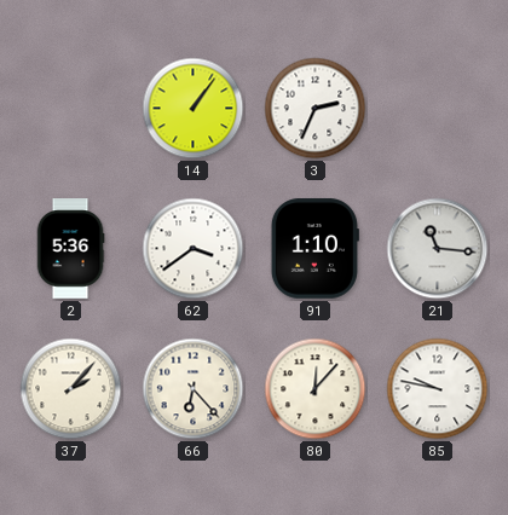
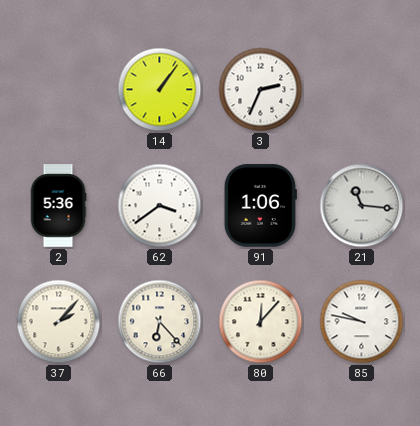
91: 1:10 -> 1:06
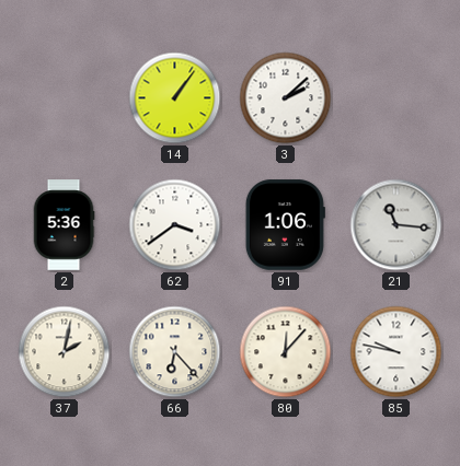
3: 2:34 -> 2:08
37: 2:07 -> 2:02
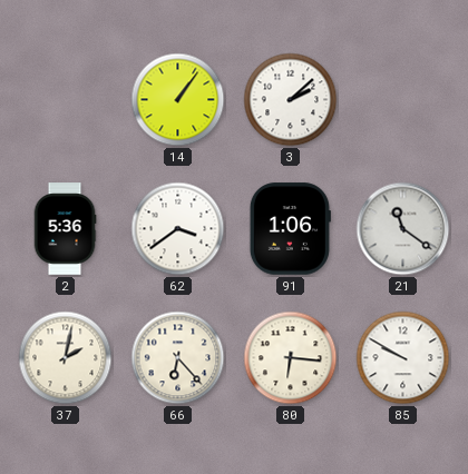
21: 11:16 -> 11:21
80: 12:07 -> 6:16
85: 9:47 -> 9:50
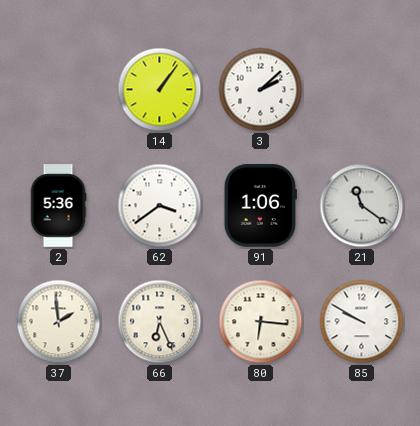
37: 2:02 -> 1:59
66: 6:23 -> 6:26
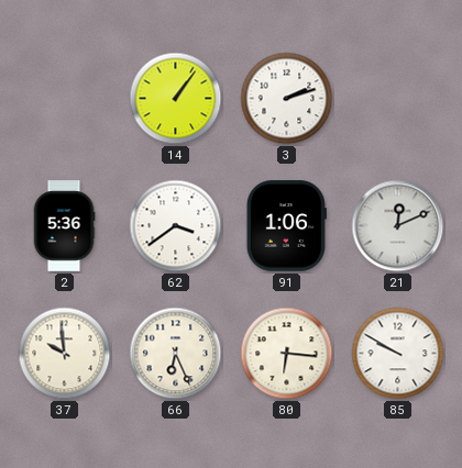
3: 2:08 -> 2:12
21: 11:21 -> 12:11
37: 1:59 -> 9:59
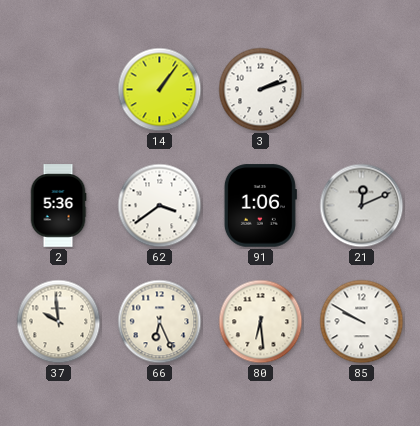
80: 6:16 -> 6:29
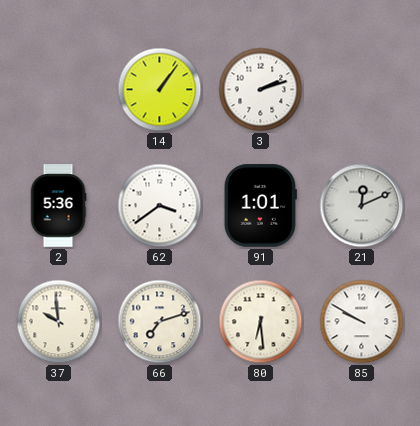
91: 1:06 -> 1:01
66: 6:26 -> 7:12
